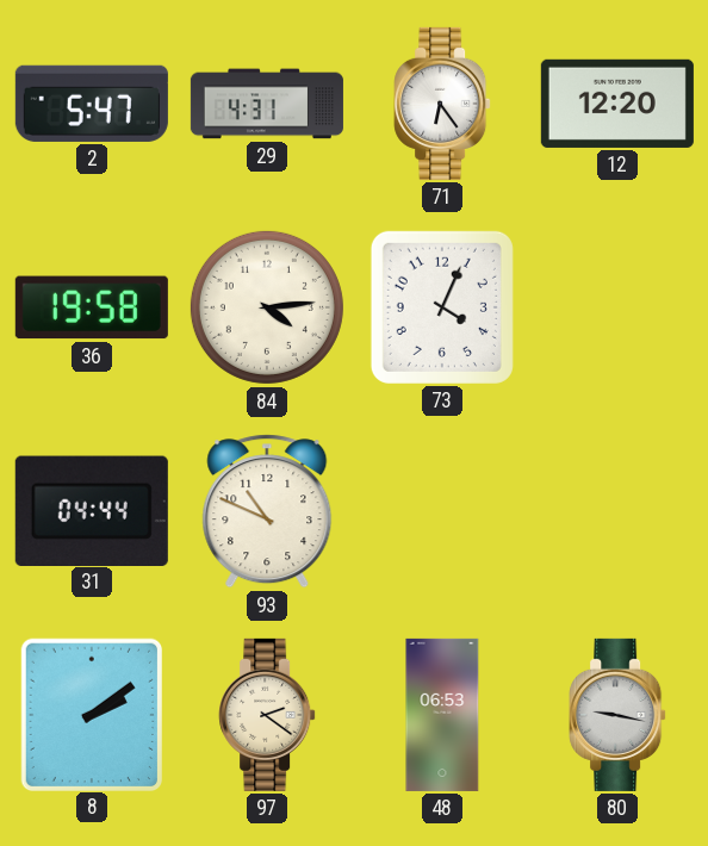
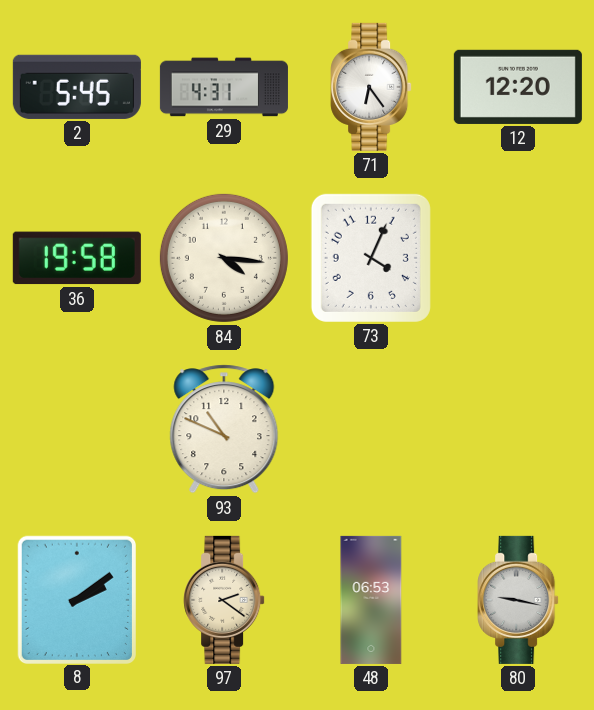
2: 5:47 -> 5:45
84: 4:14 -> 4:16
31: 04:44 -> none
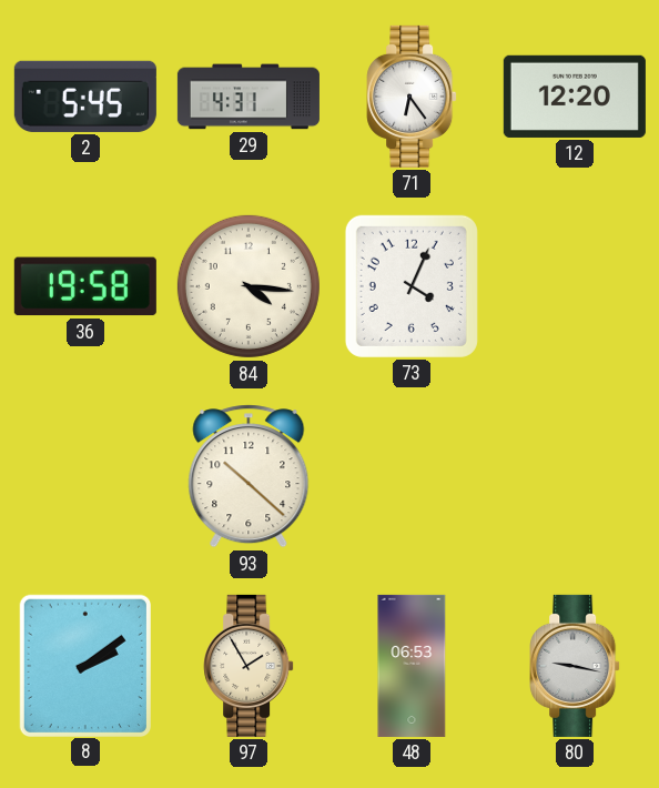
93: 10:49 -> 10:22
97: 2:21 -> 1:55
